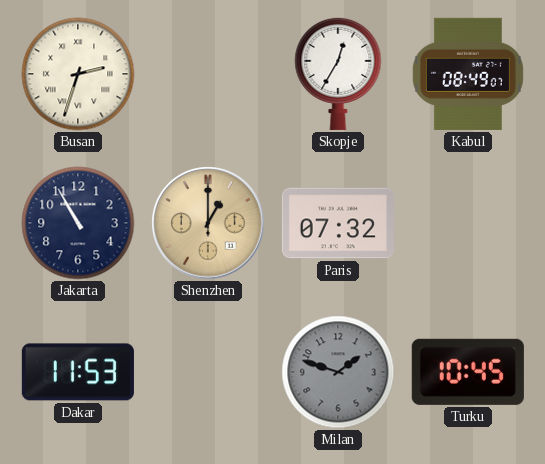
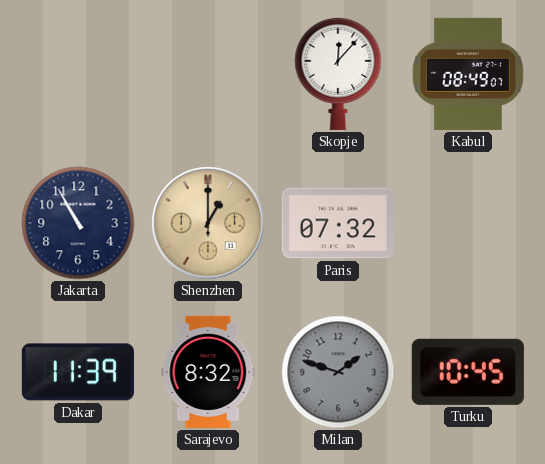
Busan: 2:33 -> none
Skopje: 12:35 -> 12:07
Dakar: 11:53 -> 11:39
Sarajevo: none -> 8:32
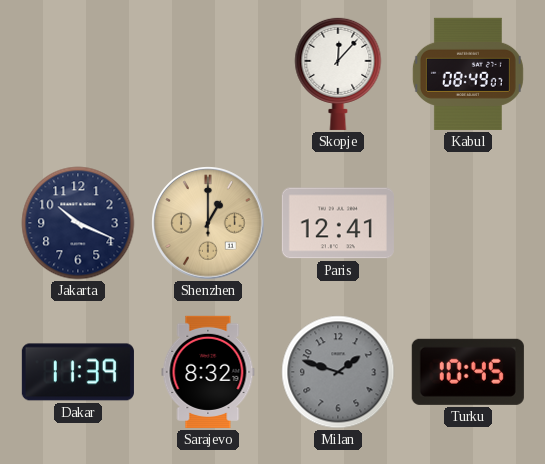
Jakarta: 10:55 -> 10:19
Paris: 07:32 -> 12:41
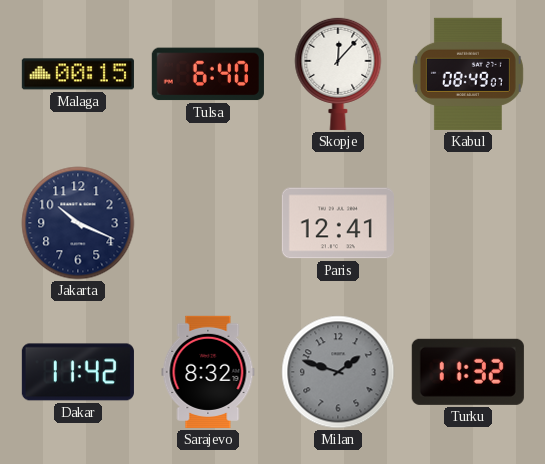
Malaga: none -> 00:15
Tulsa: none -> 6:40
Shenzhen: 1:00 -> none
Dakar: 11:39 -> 11:42
Turku: 10:45 -> 11:32
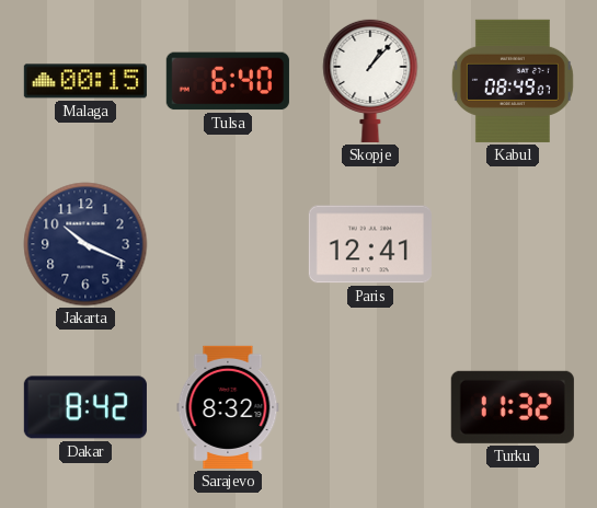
Skopje: 12:07 -> 1:07
Dakar: 11:42 -> 8:42
Milan: 1:48 -> none
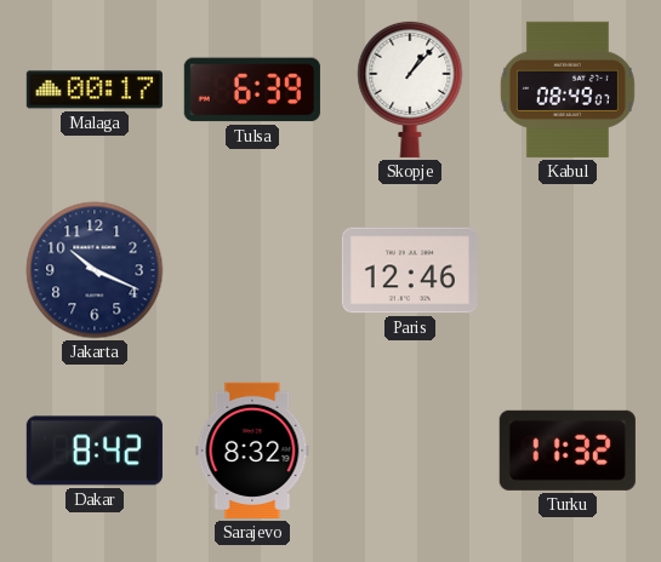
Malaga: 00:15 -> 00:17
Tulsa: 6:40 -> 6:39
Paris: 12:41 -> 12:46
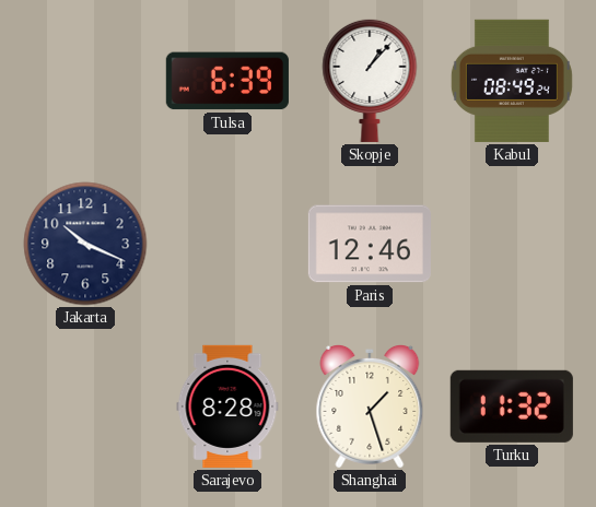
Malaga: 00:17 -> none
Kabul: 08:49:07 -> 08:49:24
Dakar: 8:42 -> none
Sarajevo: 8:32 -> 8:28
Shanghai: none -> 1:27
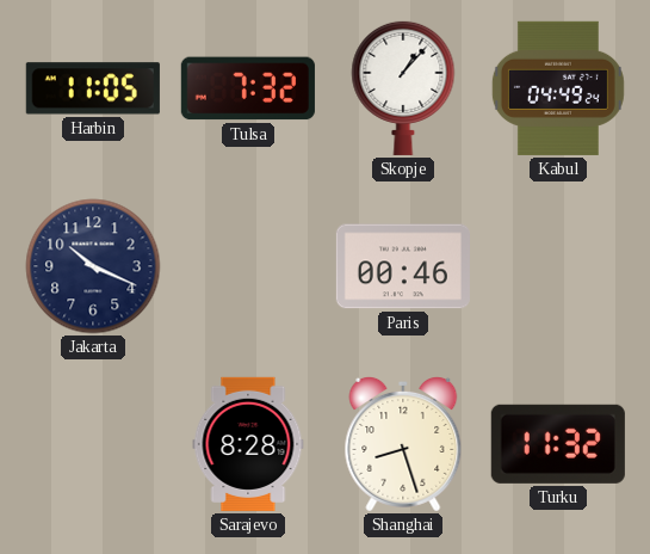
Harbin: none -> 11:05
Tulsa: 6:39 -> 7:32
Kabul: 08:49 -> 04:49
Paris: 12:46 -> 00:46
Shanghai: 1:27 -> 8:27
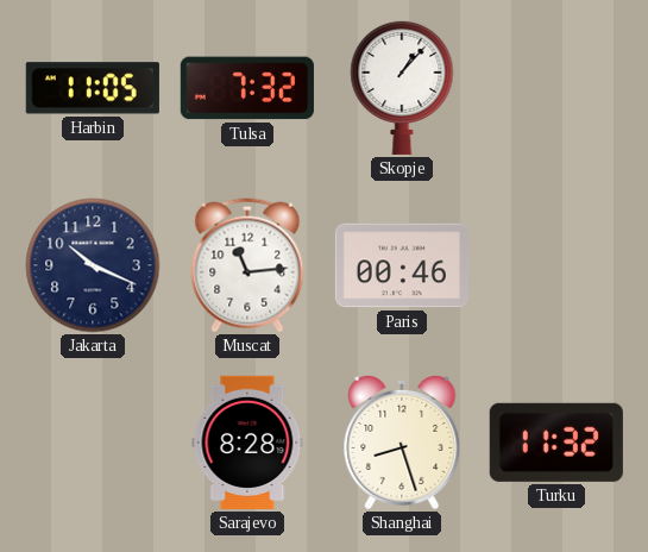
Kabul: 04:49 -> none
Muscat: none -> 11:14
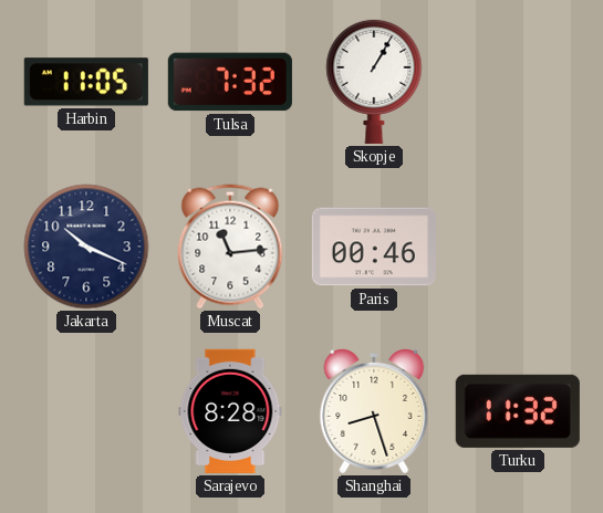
Skopje: 1:07 -> 1:05
